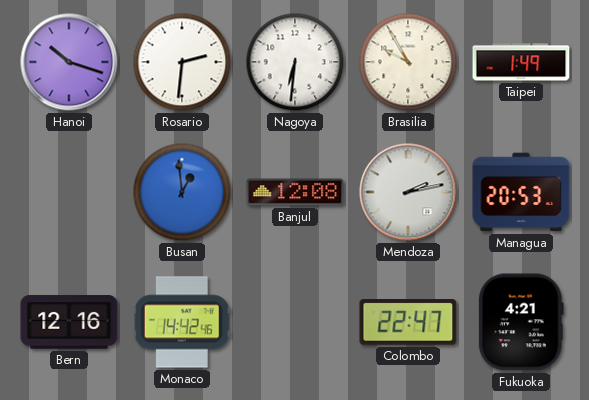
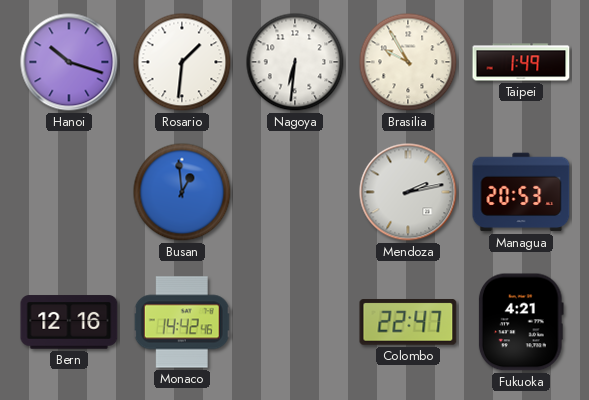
Rosario: 2:31 -> 1:31
Banjul: 12:08 -> none
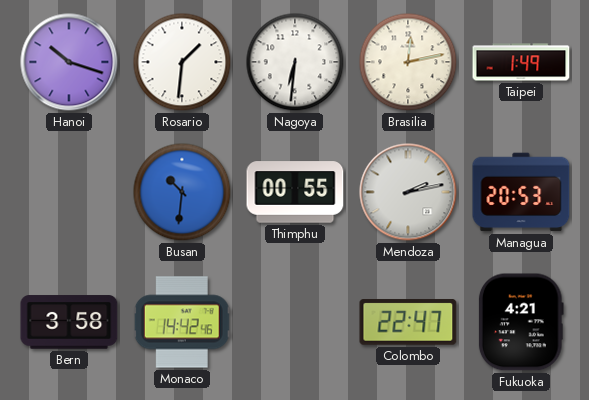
Brasilia: 9:55 -> 12:13
Busan: 12:59 -> 10:31
Thimphu: none -> 00:55
Bern: 12:16 -> 3:58
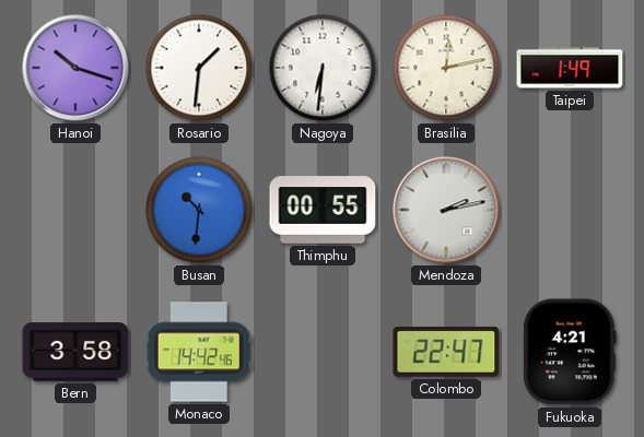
Managua: 20:53 -> none
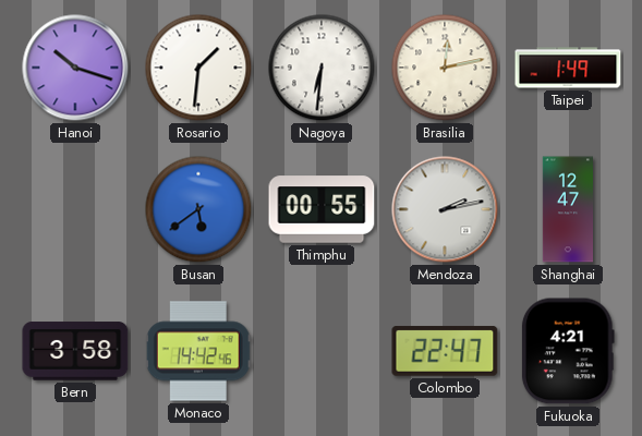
Busan: 10:31 -> 5:39
Shanghai: none -> 12:47
